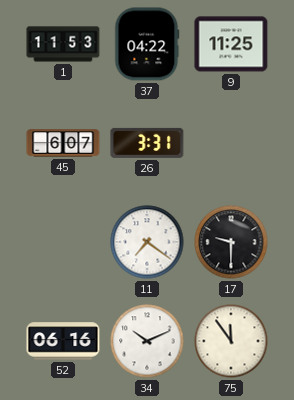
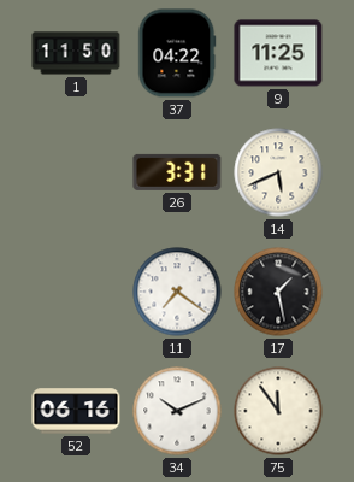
1: 11:53 -> 11:50
45: 6:07 -> none
14: none -> 5:41
17: 9:30 -> 1:28
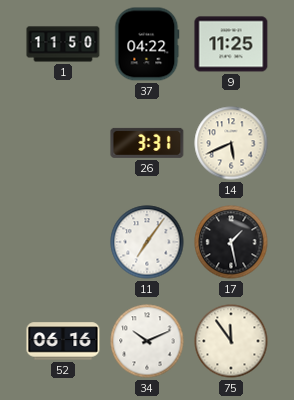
11: 7:21 -> 7:06
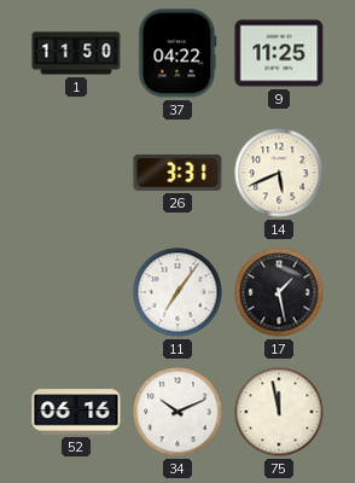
75: 11:54 -> 11:58
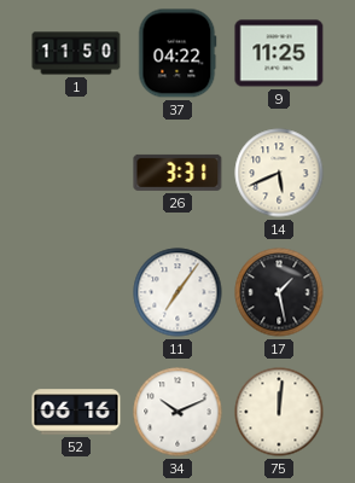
75: 11:58 -> 12:01
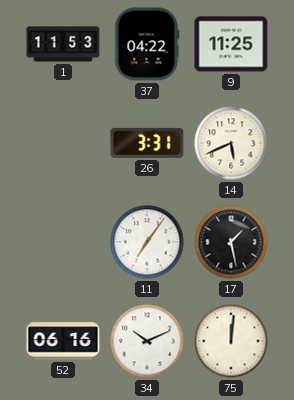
1: 11:50 -> 11:53
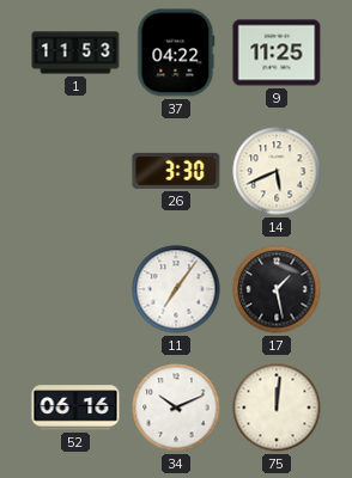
26: 3:31 -> 3:30
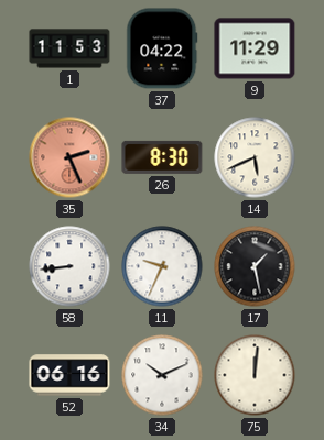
9: 11:25 -> 11:29
35: none -> 2:26
26: 3:30 -> 8:30
58: none -> 8:44
11: 7:06 -> 9:34
